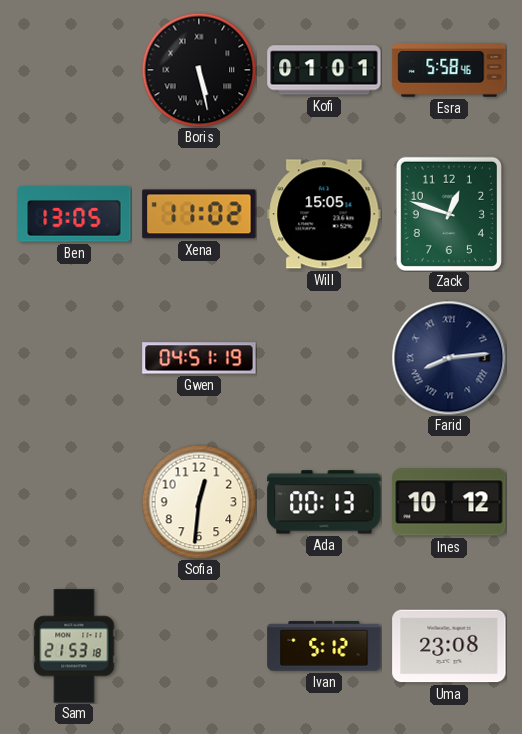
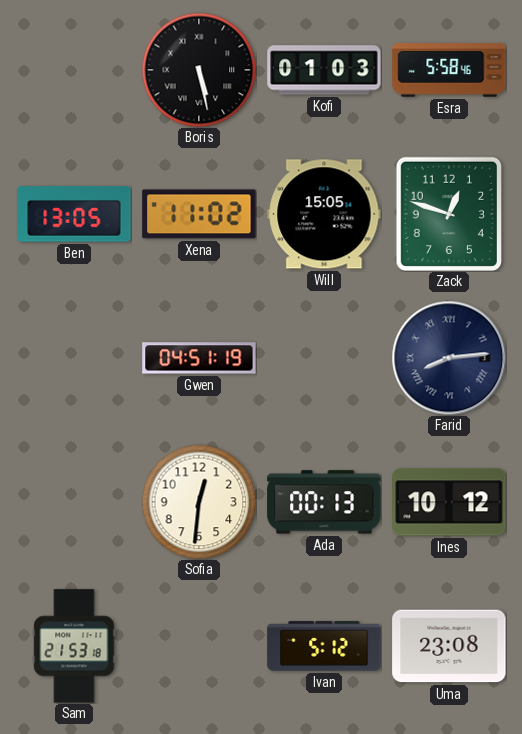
Kofi: 01:01 -> 01:03
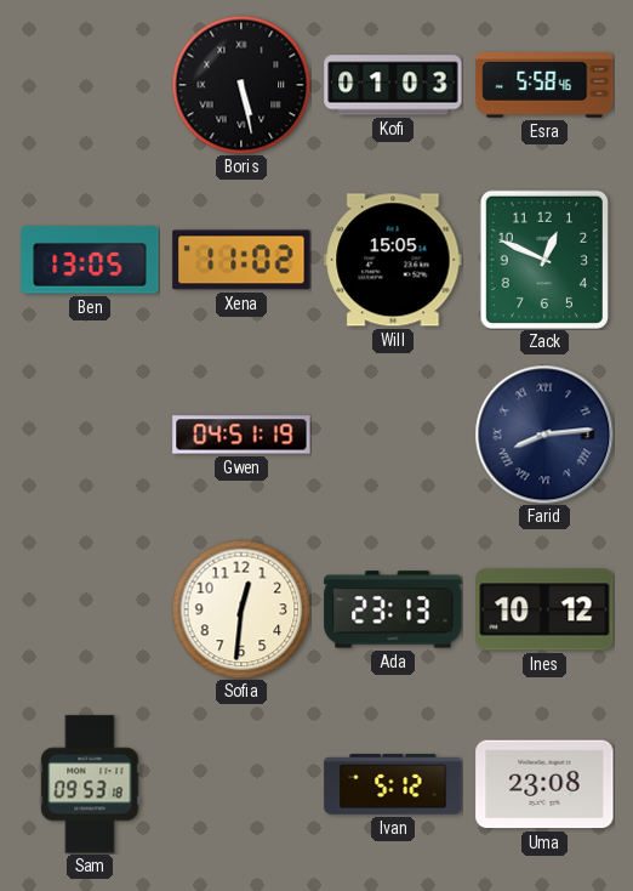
Zack: 12:48 -> 12:49
Ada: 00:13 -> 23:13
Sam: 21:53 -> 09:53
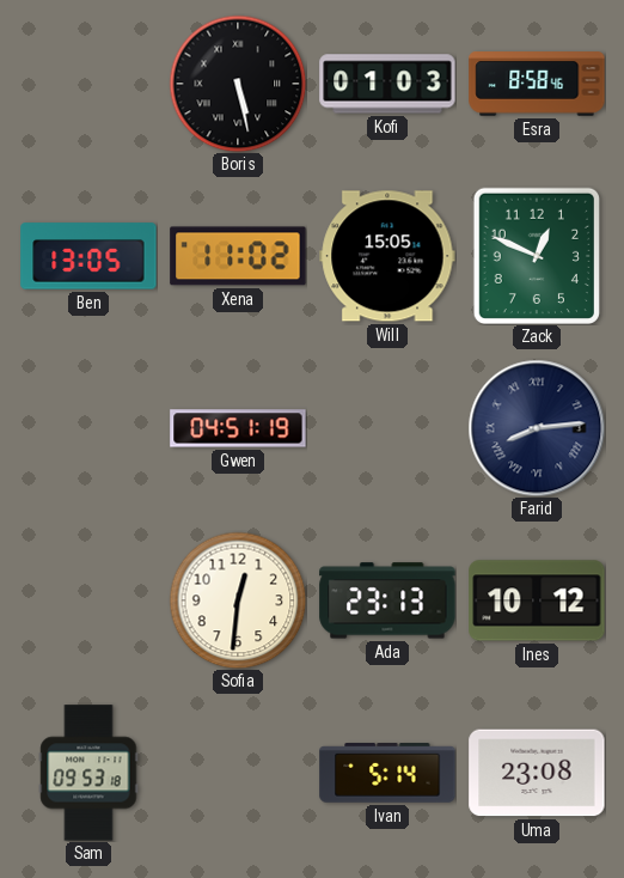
Esra: 5:58 -> 8:58
Ivan: 5:12 -> 5:14
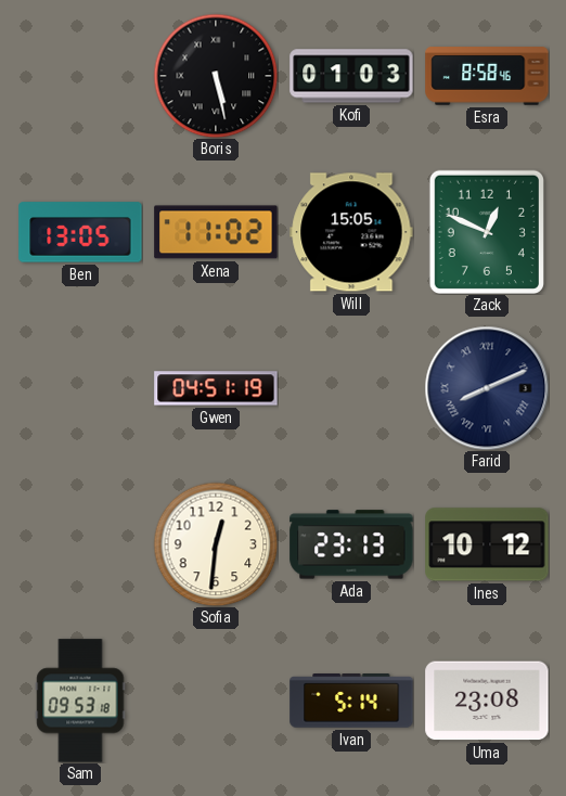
Farid: 8:14 -> 8:11
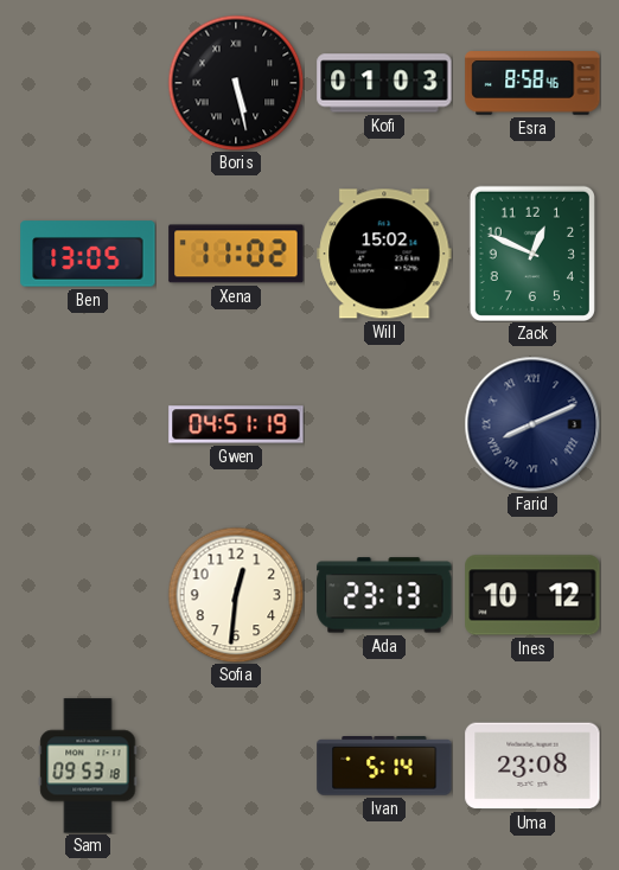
Will: 15:05 -> 15:02
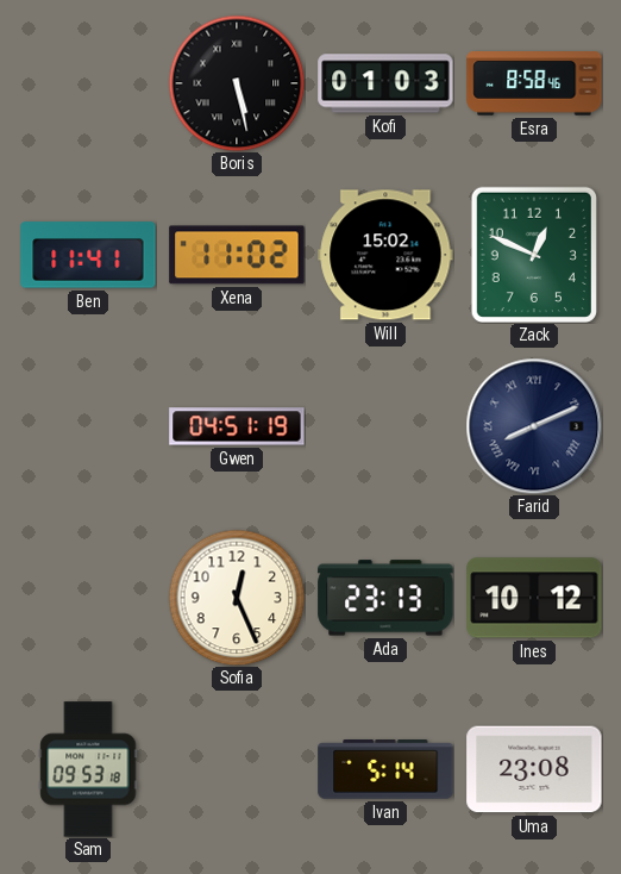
Ben: 13:05 -> 11:41
Sofia: 12:31 -> 12:26
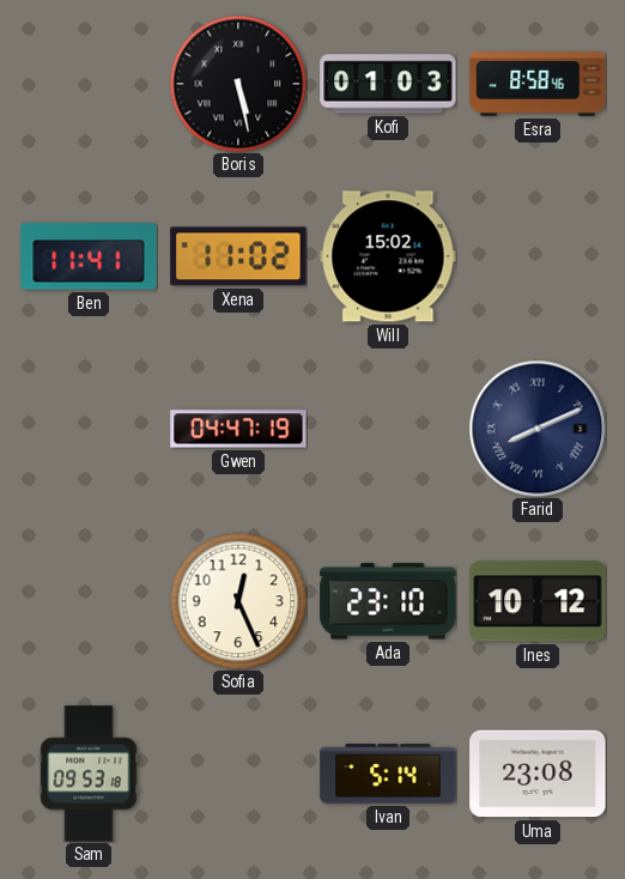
Zack: 12:49 -> none
Gwen: 04:51 -> 04:47
Ada: 23:13 -> 23:10
